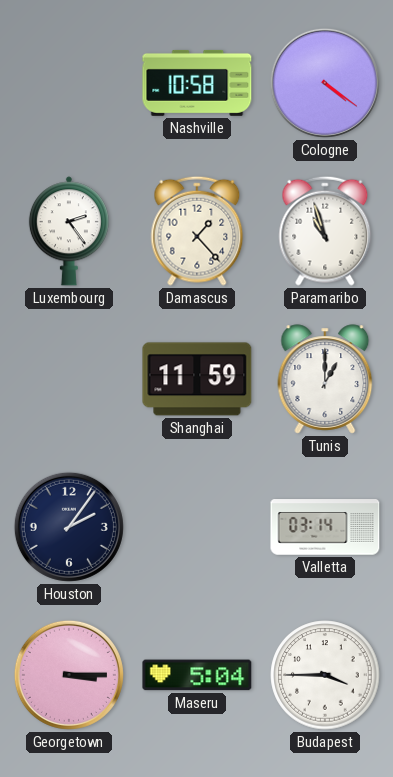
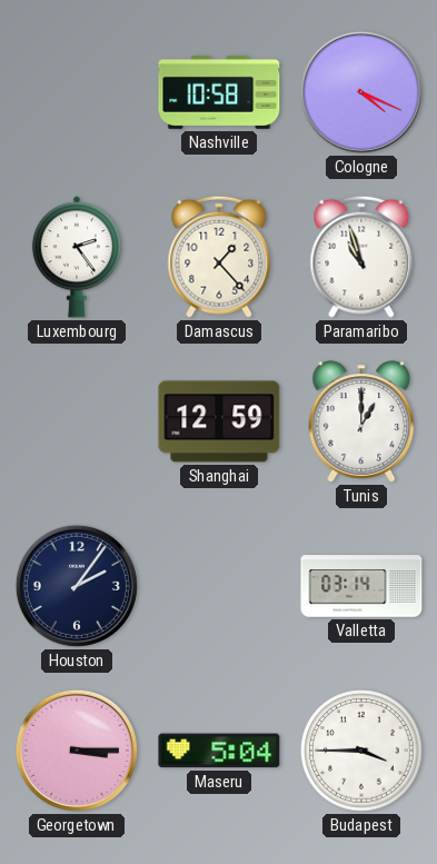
Cologne: 4:21 -> 4:19
Shanghai: 11:59 -> 12:59
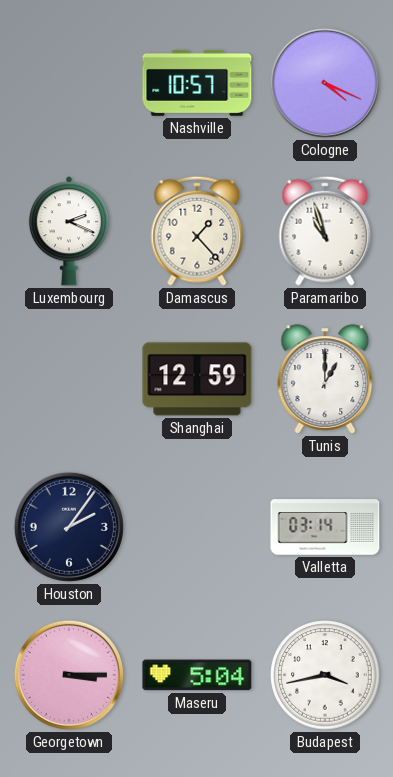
Nashville: 10:58 -> 10:57
Luxembourg: 2:24 -> 2:19
Budapest: 3:45 -> 3:43
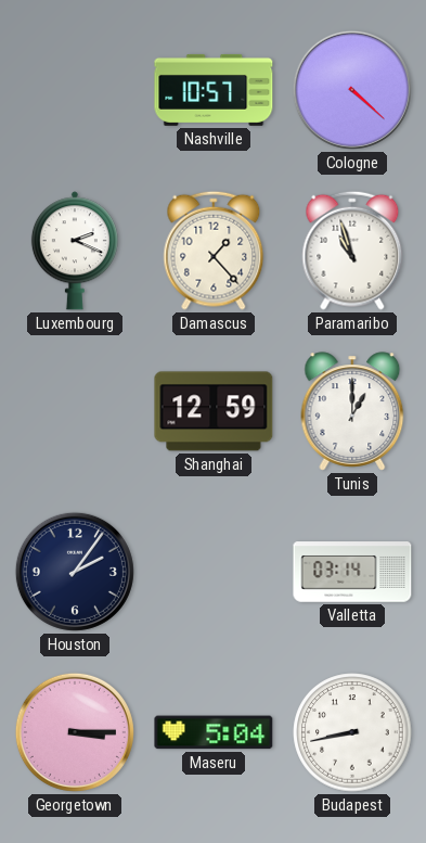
Cologne: 4:19 -> 4:22
Budapest: 3:43 -> 8:43
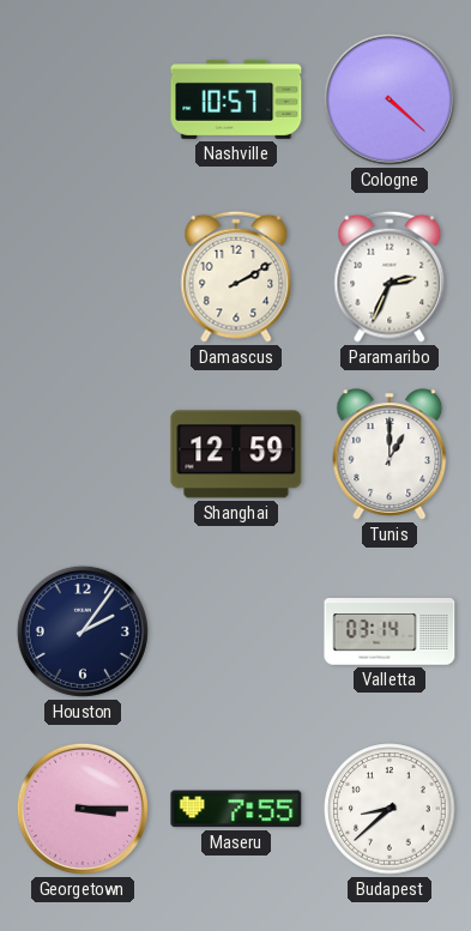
Luxembourg: 2:19 -> none
Damascus: 1:23 -> 2:10
Paramaribo: 10:57 -> 2:34
Maseru: 5:04 -> 7:55
Budapest: 8:43 -> 8:38
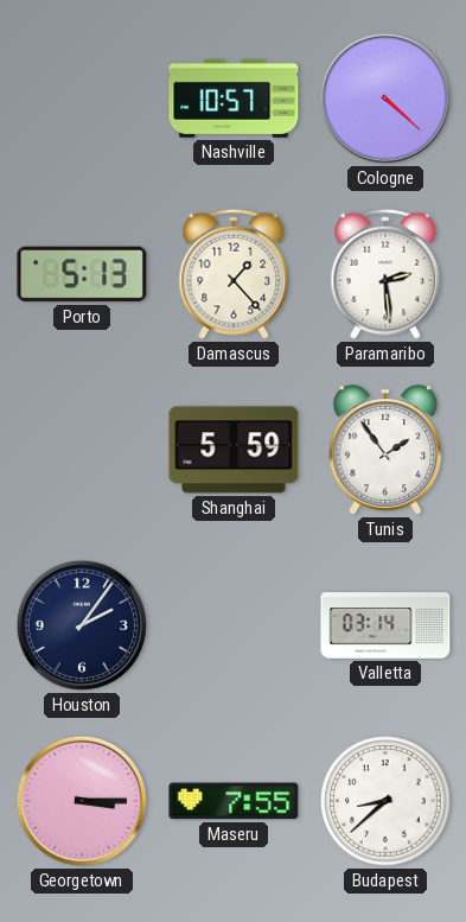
Porto: none -> 5:13
Damascus: 2:10 -> 1:23
Paramaribo: 2:34 -> 2:29
Shanghai: 12:59 -> 5:59
Tunis: 1:00 -> 1:54
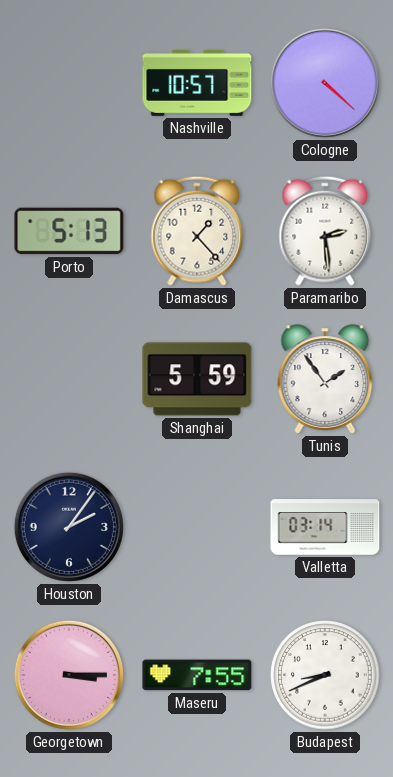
Budapest: 8:38 -> 8:41
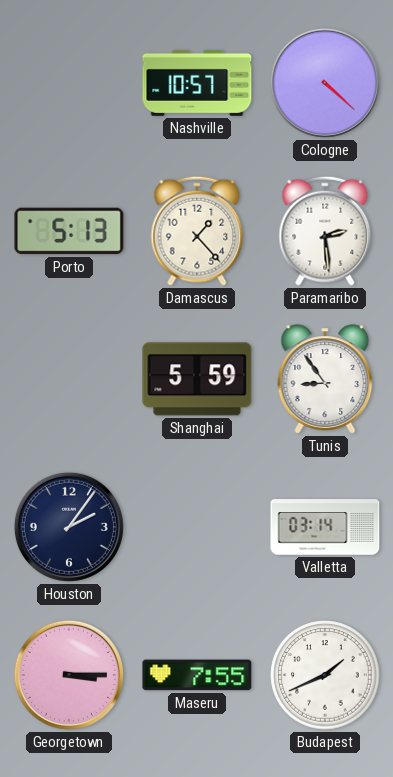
Tunis: 1:54 -> 8:54
Budapest: 8:41 -> 1:41
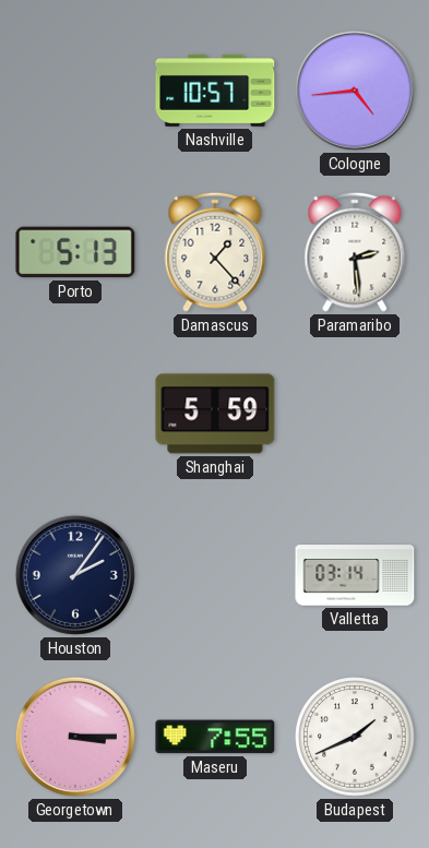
Cologne: 4:22 -> 4:44
Tunis: 8:54 -> none
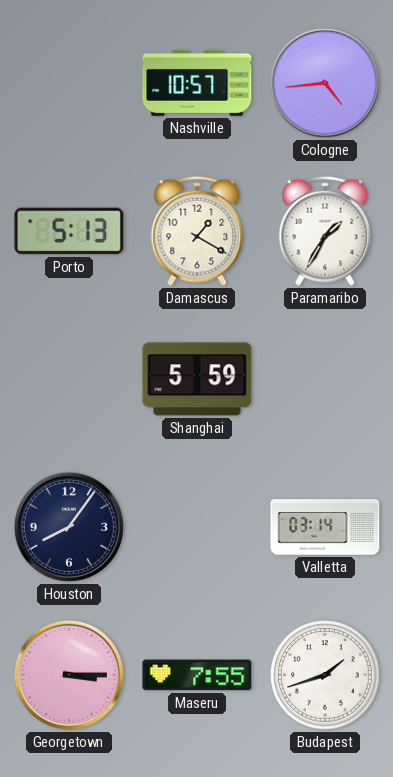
Damascus: 1:23 -> 1:20
Paramaribo: 2:29 -> 1:35
Houston: 2:06 -> 8:06
Budapest: 1:41 -> 1:42
